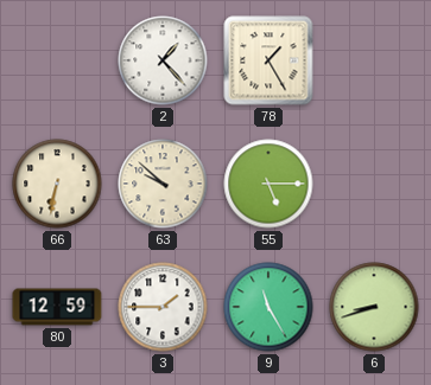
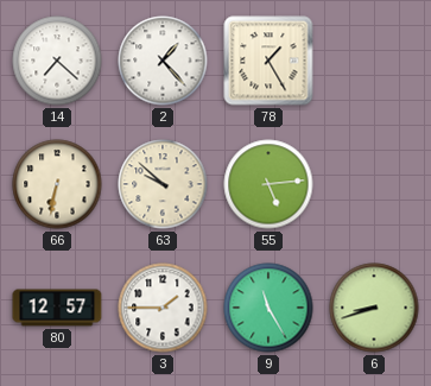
14: none -> 7:22
55: 5:15 -> 5:14
80: 12:59 -> 12:57
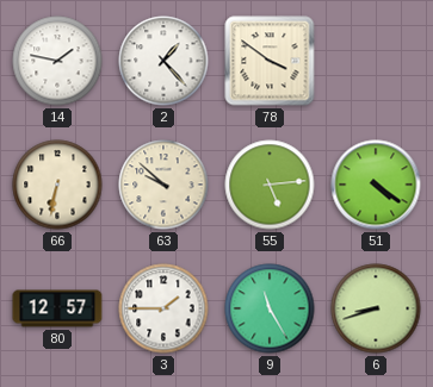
14: 7:22 -> 1:47
78: 1:25 -> 3:51
51: none -> 4:21
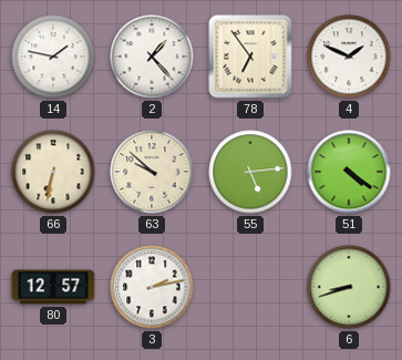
78: 3:51 -> 6:54
4: none -> 1:49
3: 1:45 -> 2:13
9: 11:25 -> none
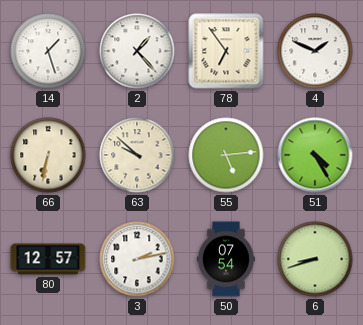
14: 1:47 -> 1:27
51: 4:21 -> 4:25
50: none -> 07:54
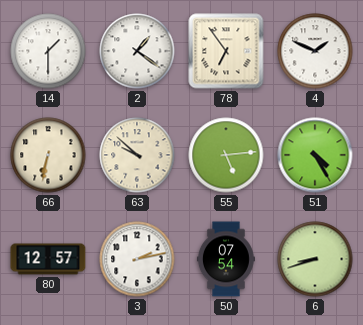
14: 1:27 -> 1:30
2: 1:23 -> 1:21
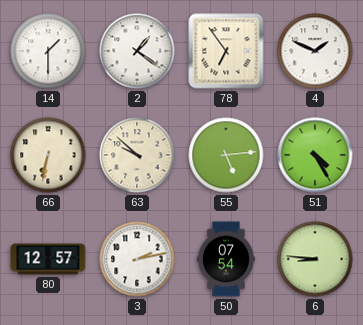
6: 8:42 -> 8:46
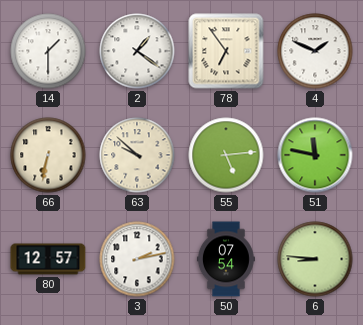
51: 4:25 -> 11:47
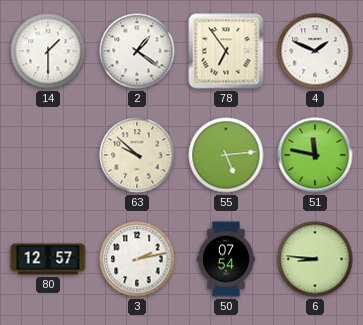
66: 6:32 -> none
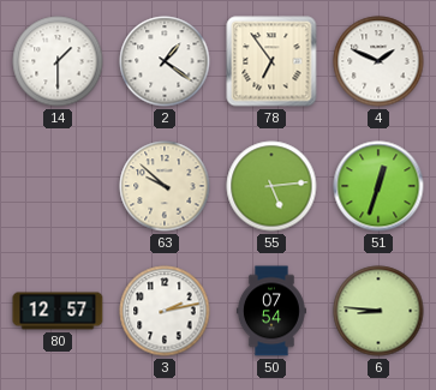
51: 11:47 -> 12:33
